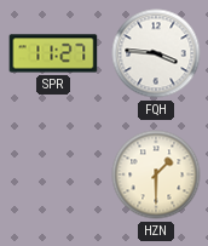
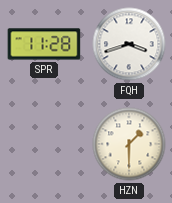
SPR: 11:27 -> 11:28
FQH: 3:46 -> 3:42
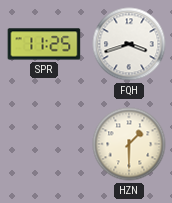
SPR: 11:28 -> 11:25
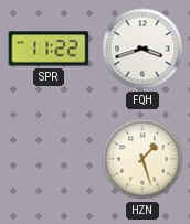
SPR: 11:25 -> 11:22
HZN: 1:30 -> 1:27
